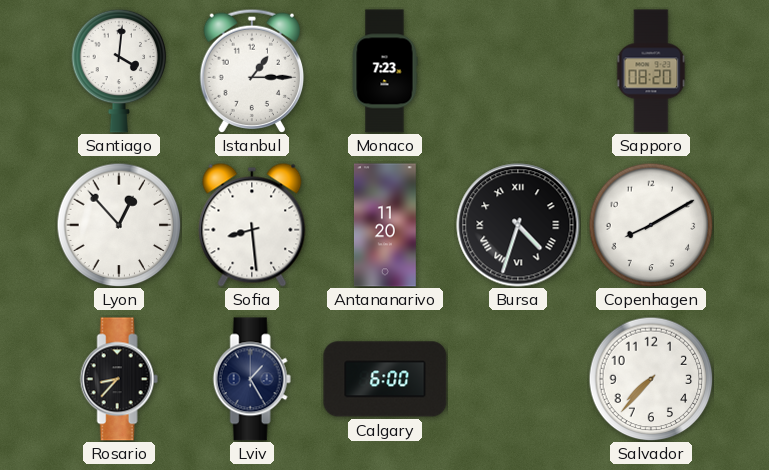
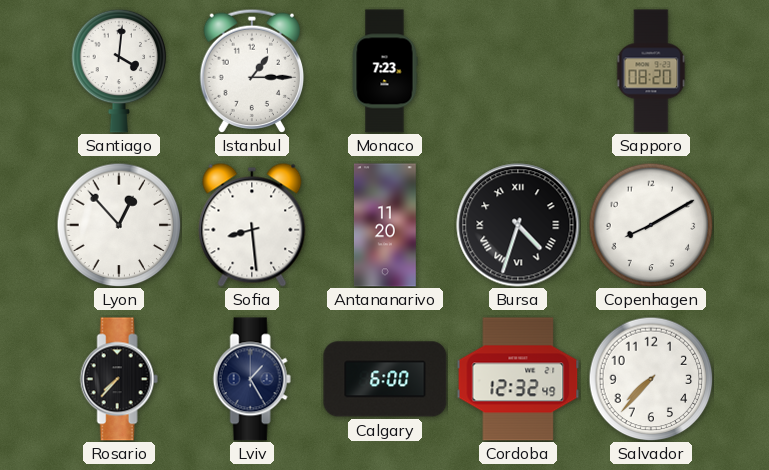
Rosario: 8:37 -> 7:37
Cordoba: none -> 12:32
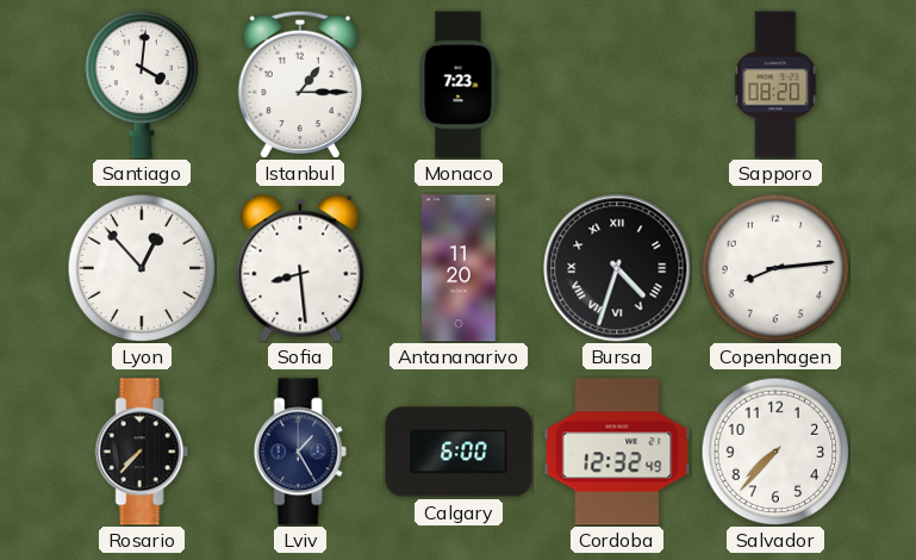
Copenhagen: 8:10 -> 8:14
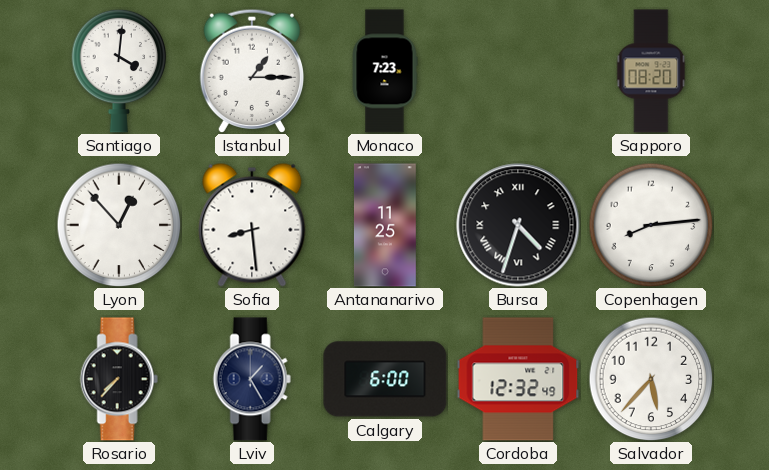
Antananarivo: 11:20 -> 11:25
Salvador: 7:37 -> 5:37
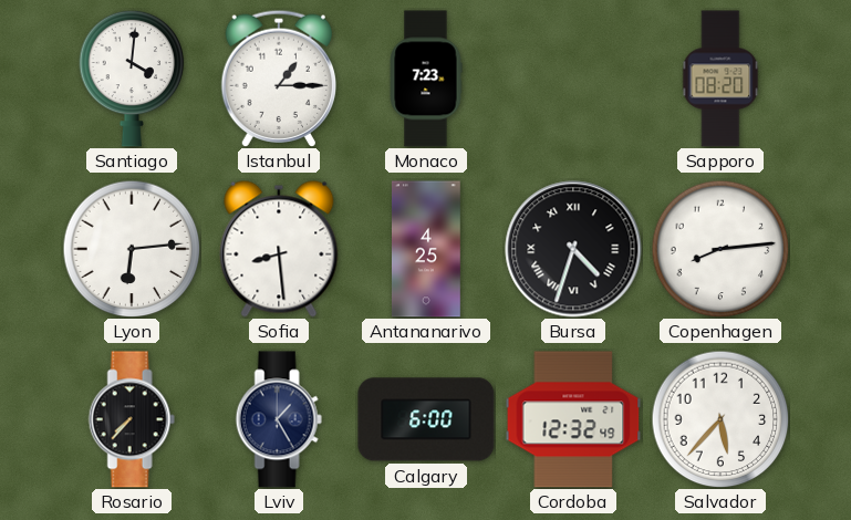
Lyon: 12:53 -> 6:14
Antananarivo: 11:25 -> 4:25
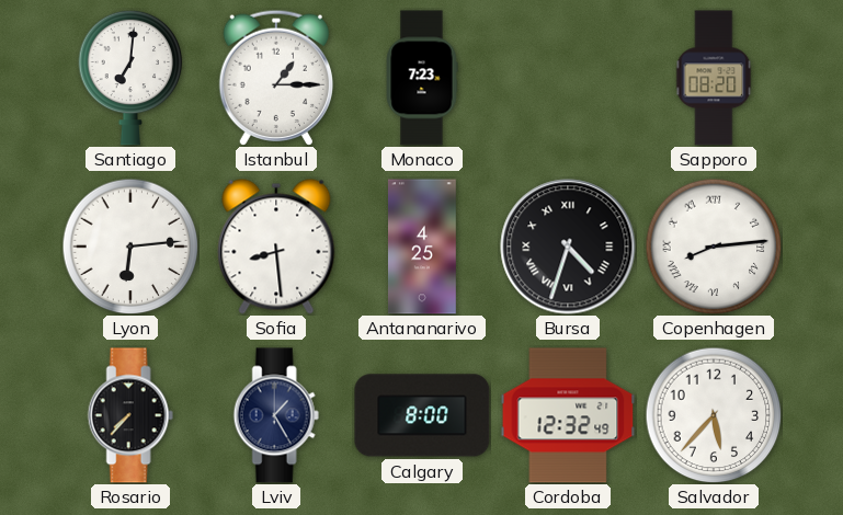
Santiago: 4:01 -> 7:01
Copenhagen numerals: Arabic -> Roman
Calgary: 6:00 -> 8:00
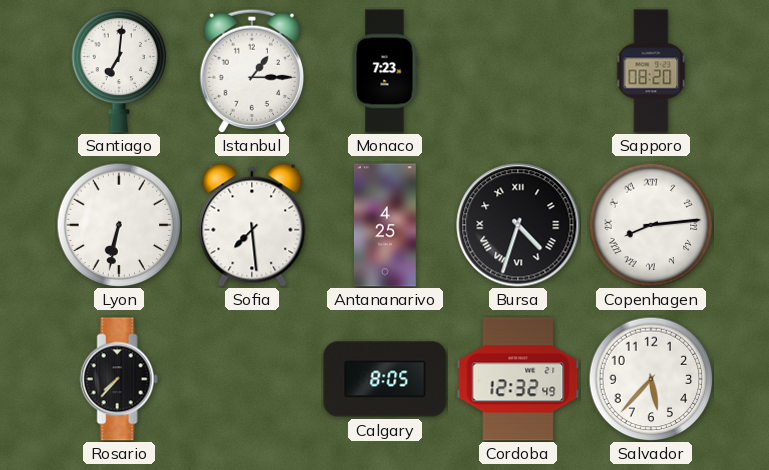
Lyon: 6:14 -> 6:32
Sofia: 8:29 -> 7:29
Lviv: 1:25 -> none
Calgary: 8:00 -> 8:05
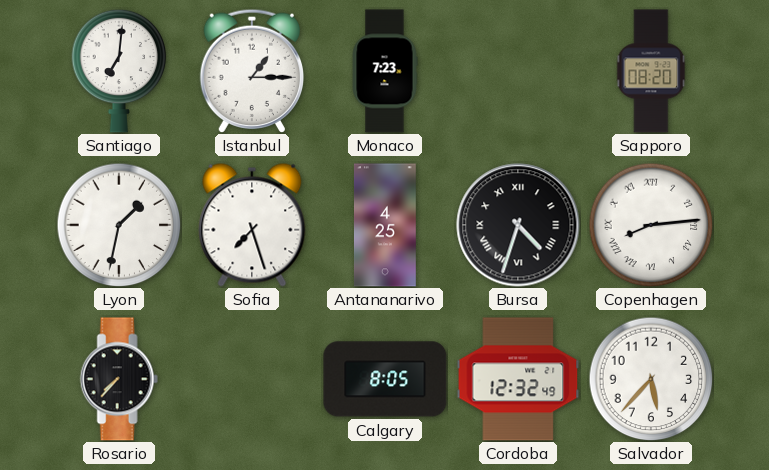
Lyon: 6:32 -> 1:32
Sofia: 7:29 -> 7:27
